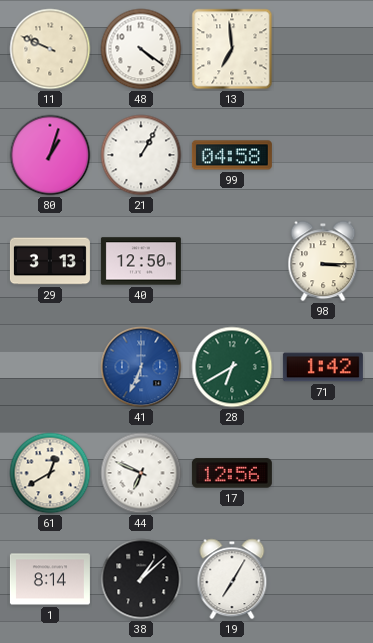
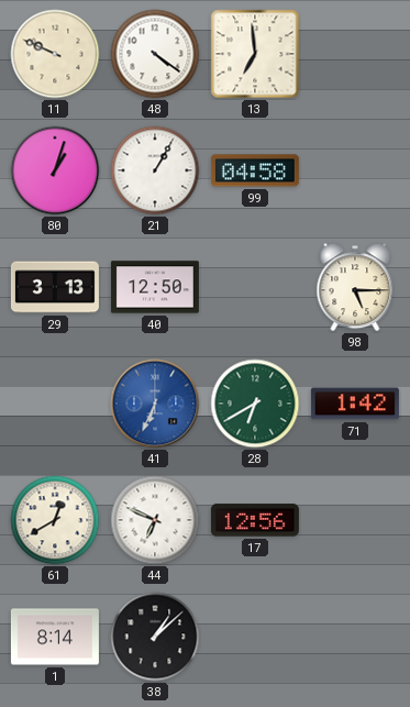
98: 3:15 -> 5:15
19: 7:05 -> none
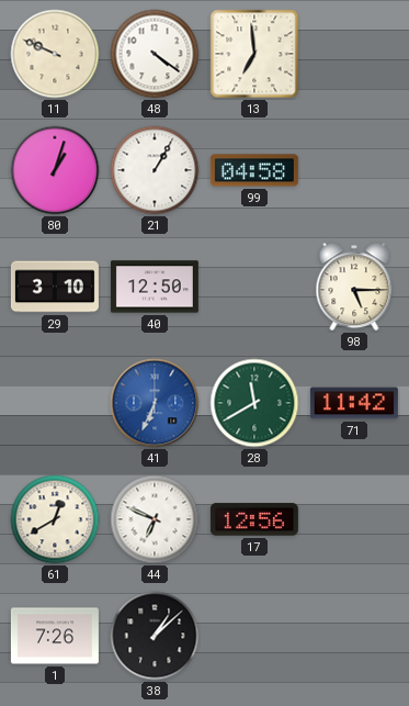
29: 3:13 -> 3:10
28: 6:40 -> 11:40
71: 1:42 -> 11:42
1: 8:14 -> 7:26
